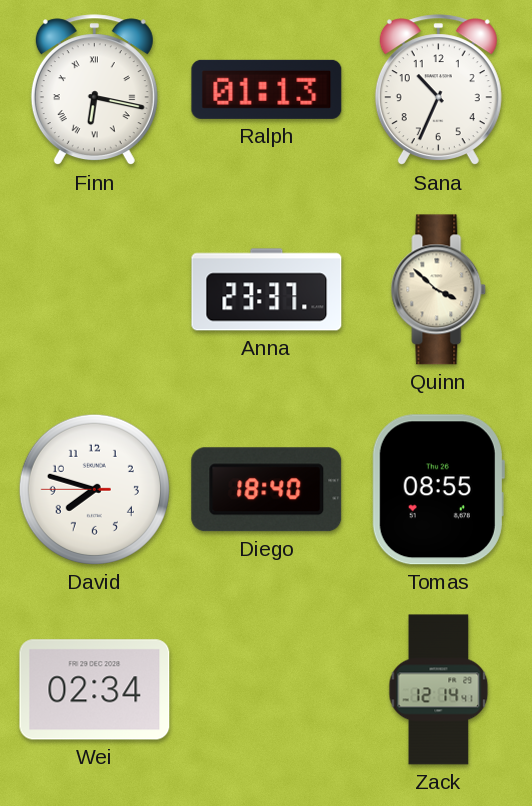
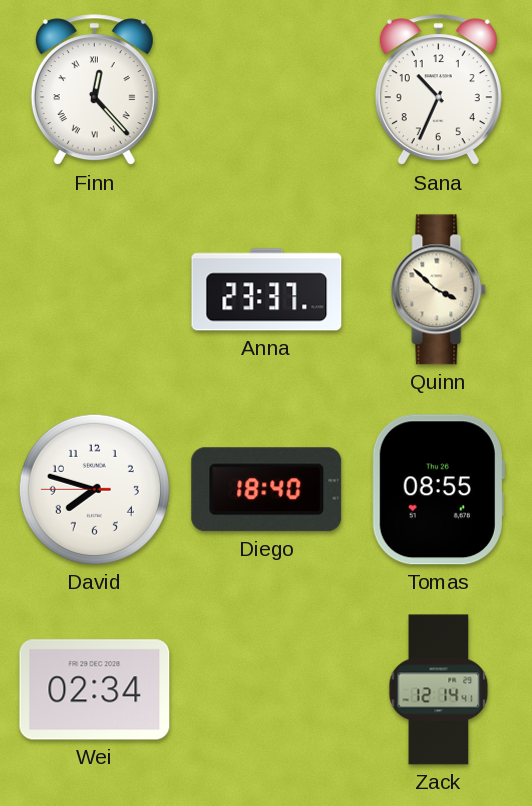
Finn: 6:17 -> 12:23
Ralph: 01:13 -> none
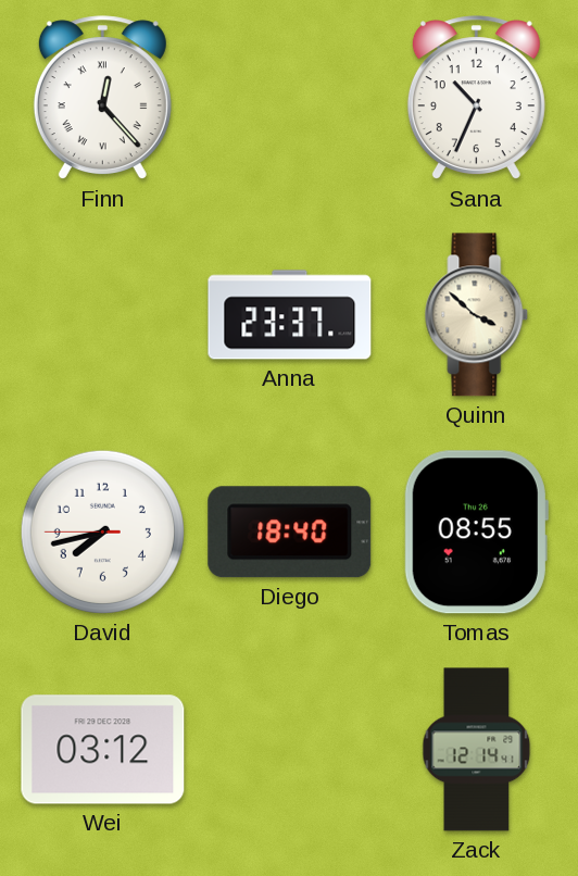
David: 7:47 -> 7:42
Wei: 02:34 -> 03:12
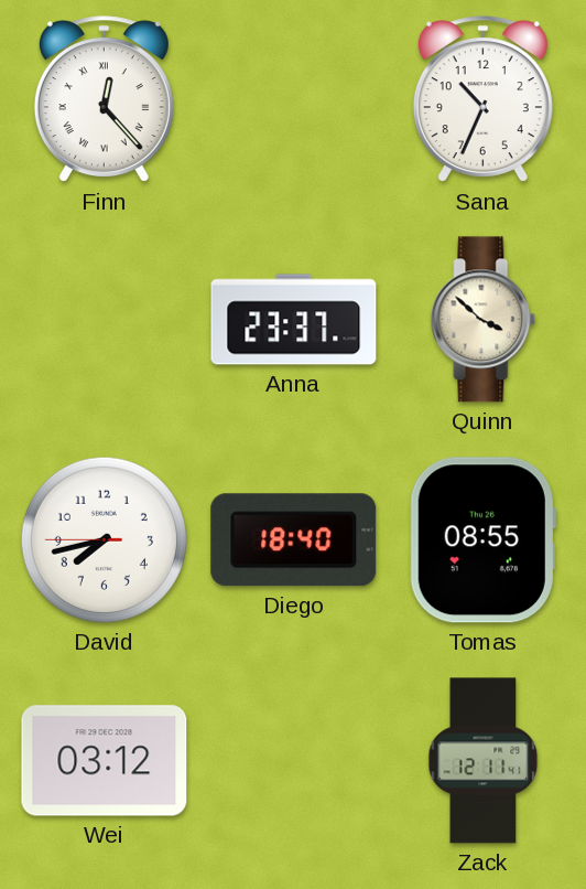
Zack: 12:14 -> 12:11
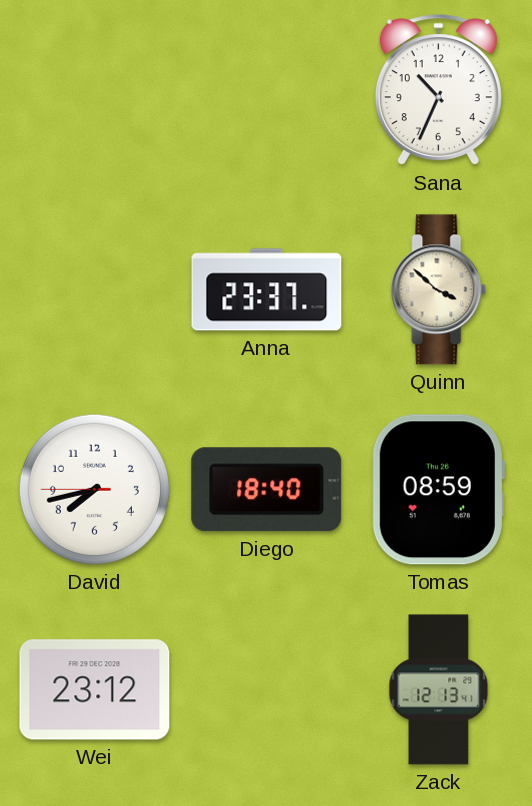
Finn: 12:23 -> none
Tomas: 08:55 -> 08:59
Wei: 03:12 -> 23:12
Zack: 12:11 -> 12:13
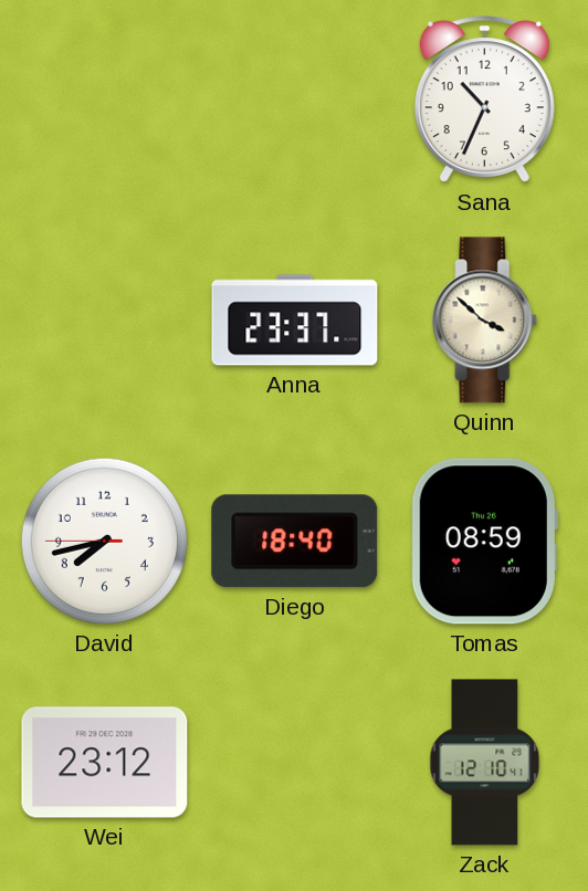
Zack: 12:13 -> 12:10
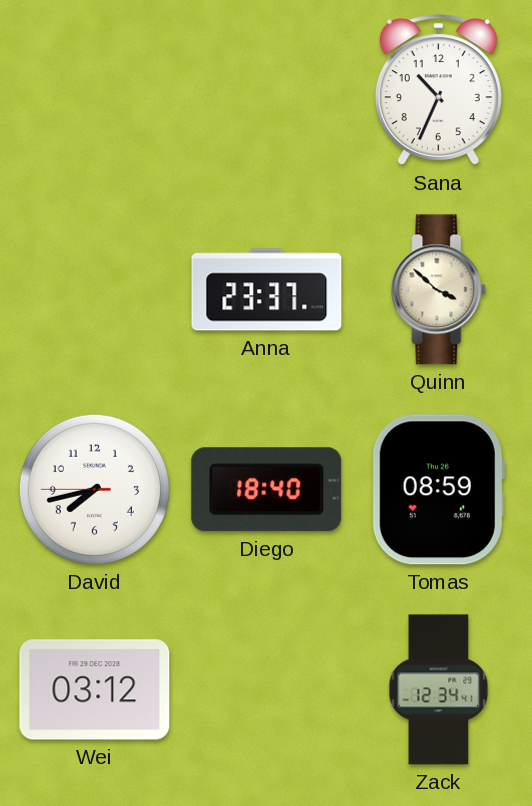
Wei: 23:12 -> 03:12
Zack: 12:10 -> 12:34
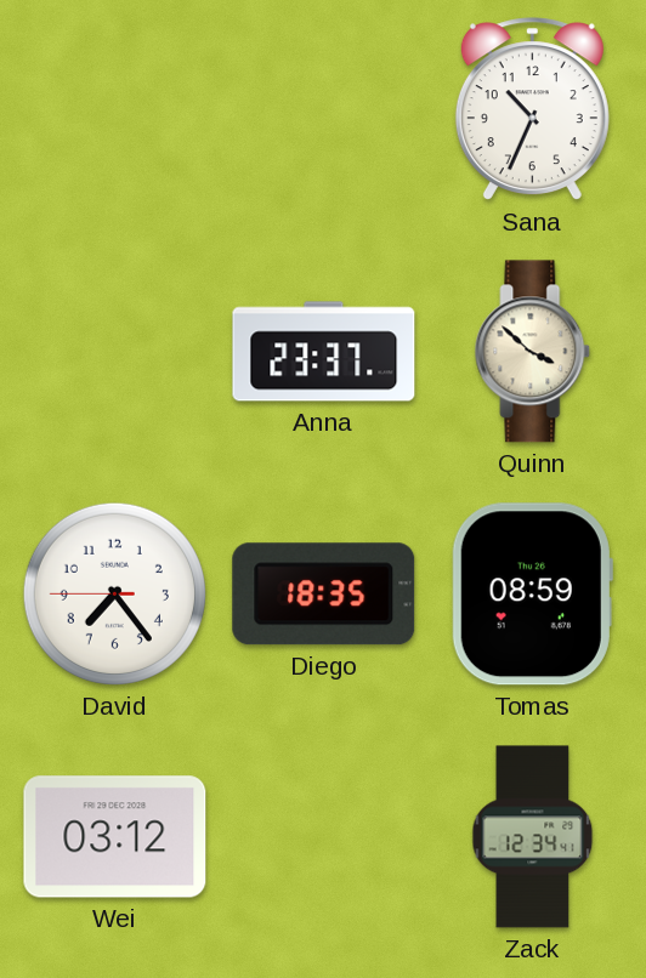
David: 7:42 -> 7:23
Diego: 18:40 -> 18:35
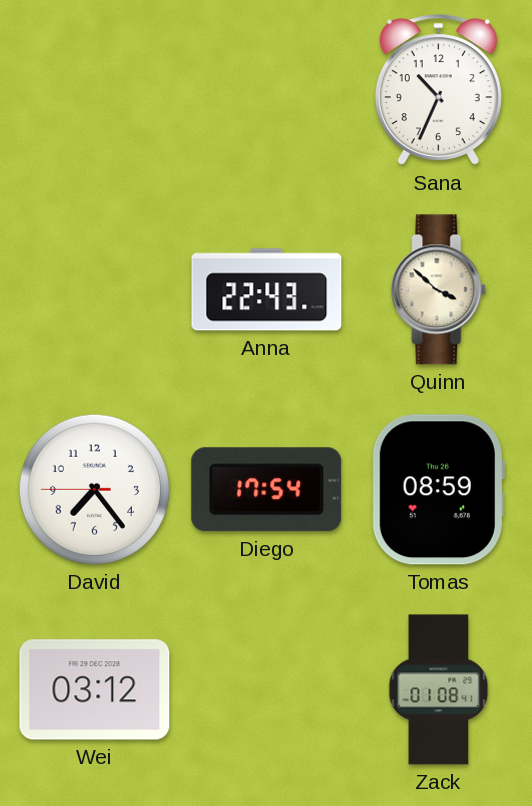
Anna: 23:37 -> 22:43
Diego: 18:35 -> 17:54
Zack: 12:34 -> 01:08
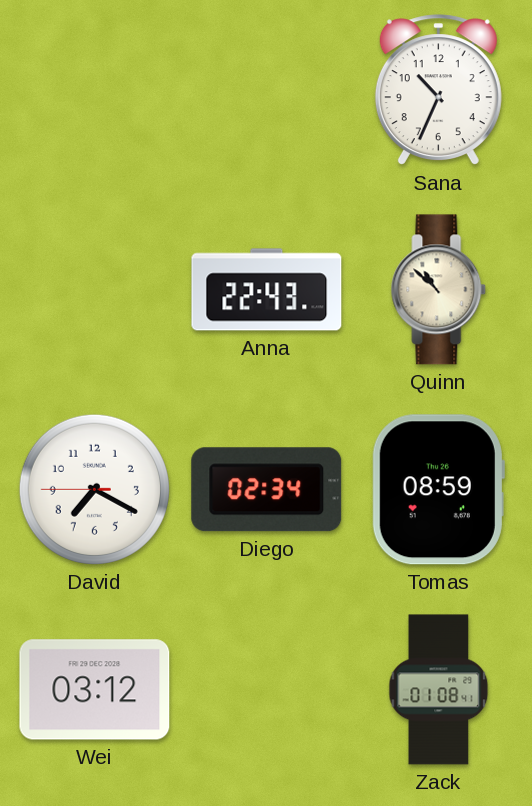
Quinn: 3:52 -> 10:52
David: 7:23 -> 7:19
Diego: 17:54 -> 02:34
